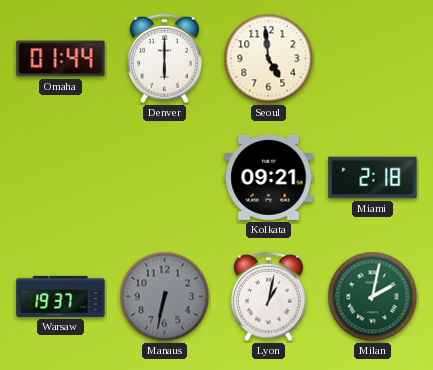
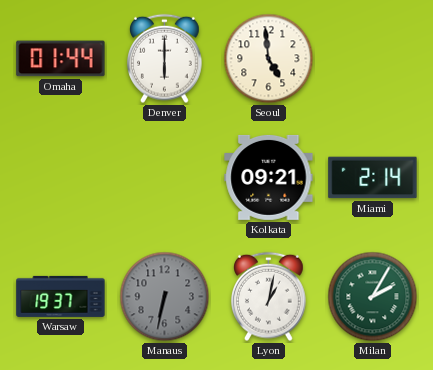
Miami: 2:18 -> 2:14
Milan: 2:02 -> 2:05
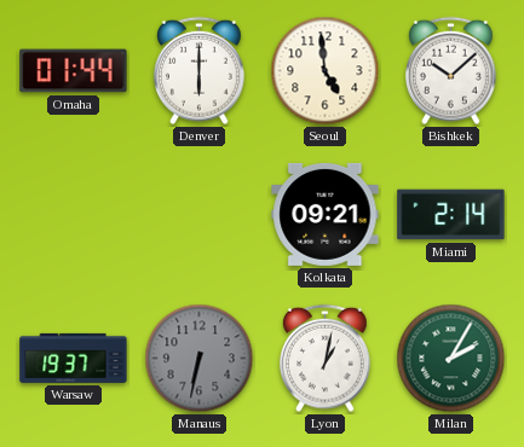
Bishkek: none -> 10:08
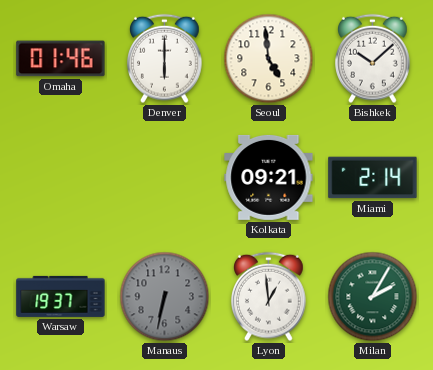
Omaha: 01:44 -> 01:46
Lyon: 1:02 -> 12:59
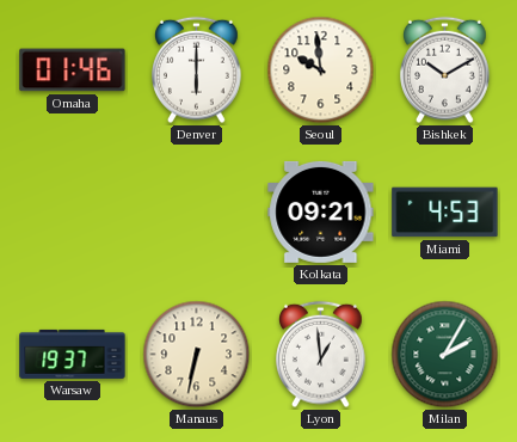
Seoul: 4:59 -> 9:59
Bishkek: 10:08 -> 10:10
Miami: 2:14 -> 4:53
Manaus dial: grey -> cream
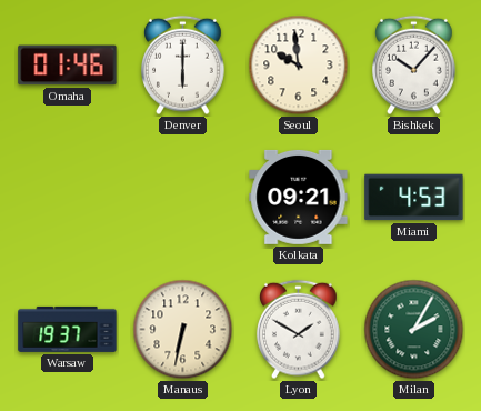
Bishkek: 10:10 -> 10:07
Lyon: 12:59 -> 1:50
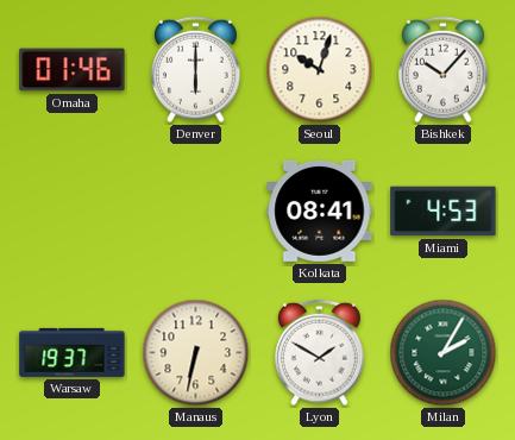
Seoul: 9:59 -> 10:03
Kolkata: 09:21 -> 08:41
